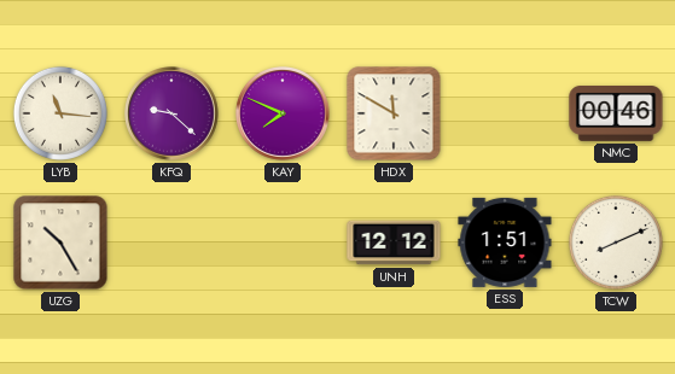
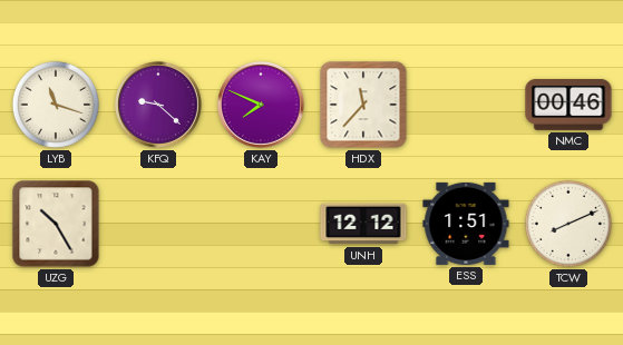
LYB: 11:16 -> 11:18
HDX: 11:50 -> 11:37
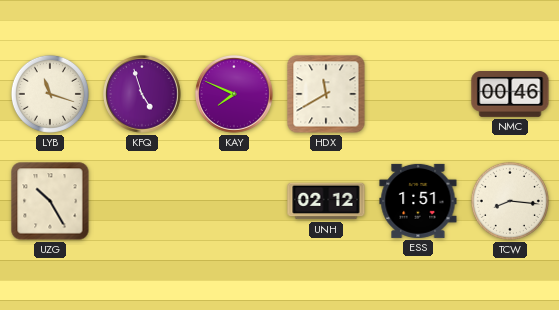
KFQ: 9:22 -> 4:57
HDX: 11:37 -> 11:40
UNH: 12:12 -> 02:12
TCW: 8:11 -> 8:16
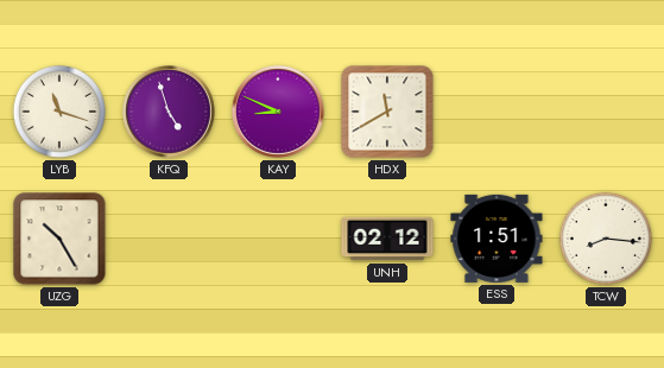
KAY: 7:49 -> 8:49
NMC: 00:46 -> none
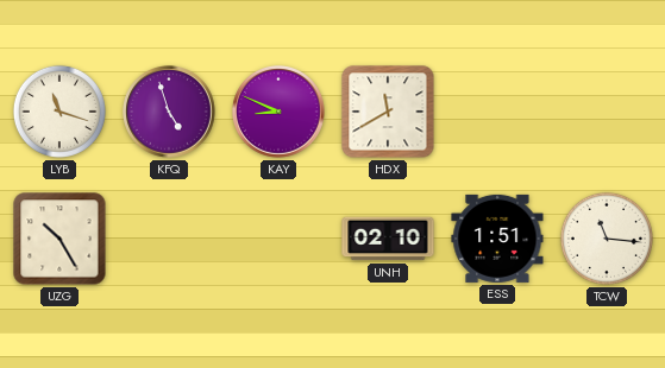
UNH: 02:12 -> 02:10
TCW: 8:16 -> 11:16
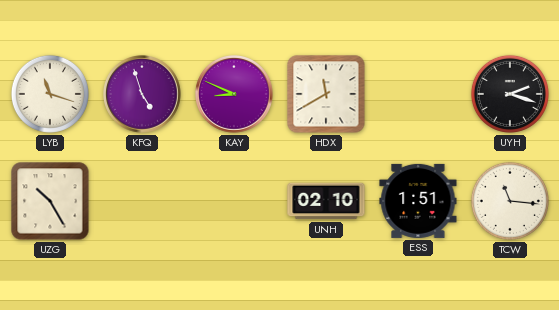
UYH: none -> 2:18
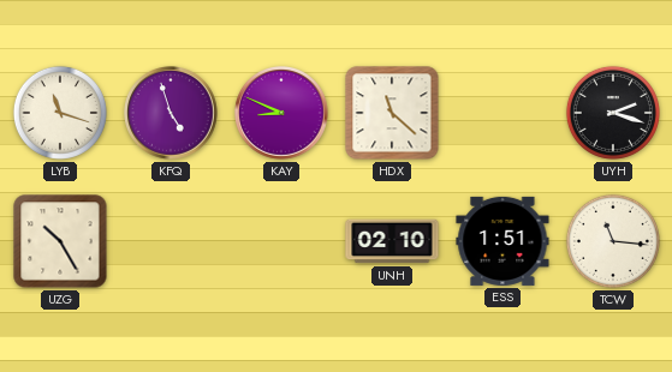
HDX: 11:40 -> 11:22
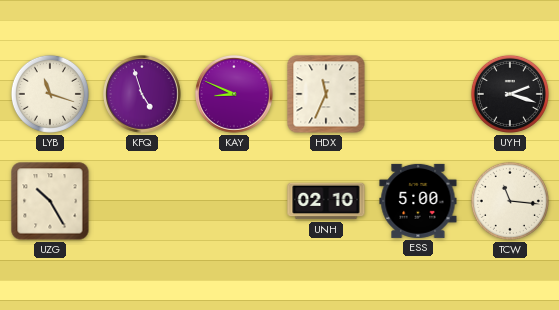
HDX: 11:22 -> 11:34
ESS: 1:51 -> 5:00
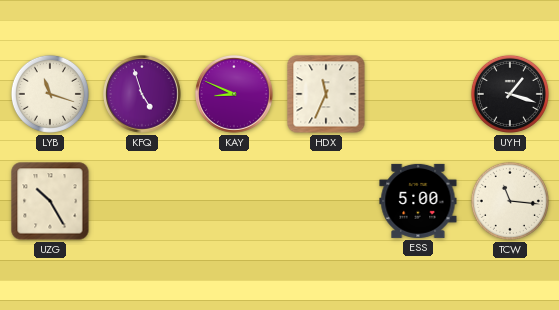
UYH: 2:18 -> 1:18
UNH: 02:10 -> none
